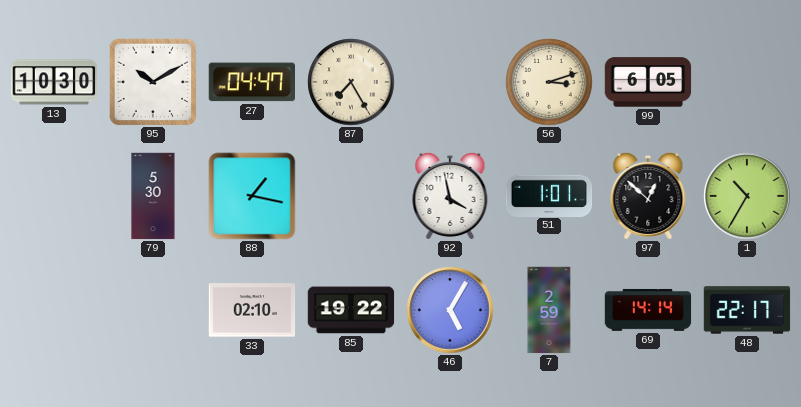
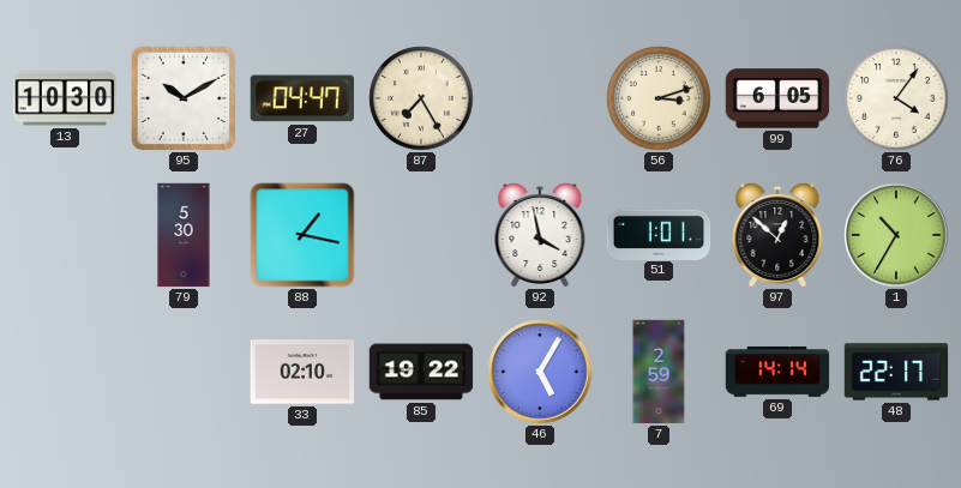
76: none -> 4:06
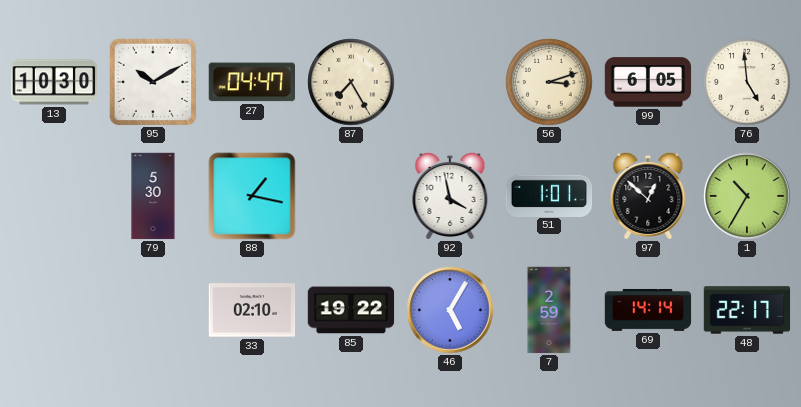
76: 4:06 -> 4:59
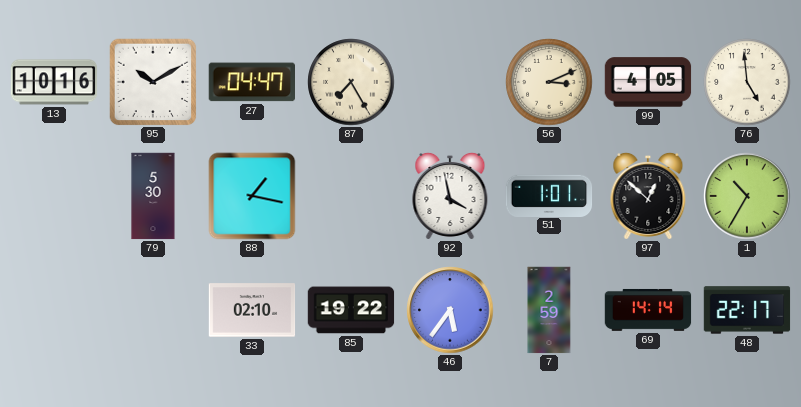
13: 10:30 -> 10:16
56: 3:12 -> 3:11
99: 6:05 -> 4:05
46: 5:05 -> 5:36
